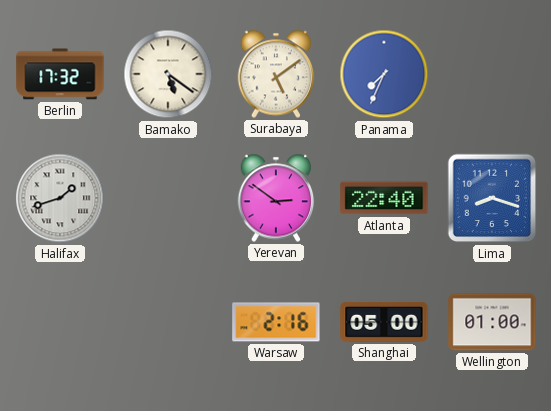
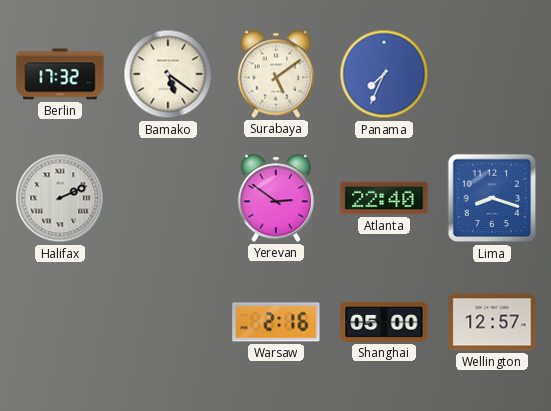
Halifax: 1:42 -> 2:11
Wellington: 01:00 -> 12:57
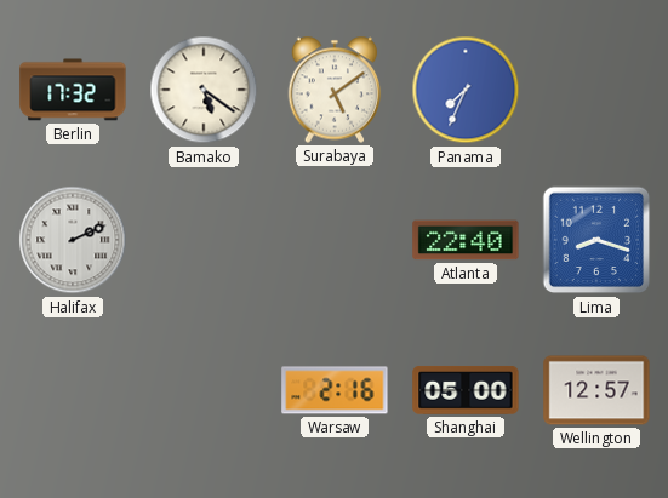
Yerevan: 2:51 -> none
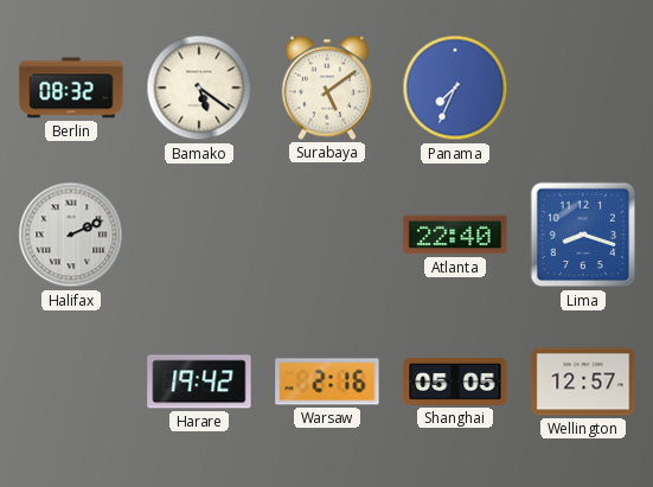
Berlin: 17:32 -> 08:32
Harare: none -> 19:42
Shanghai: 05:00 -> 05:05
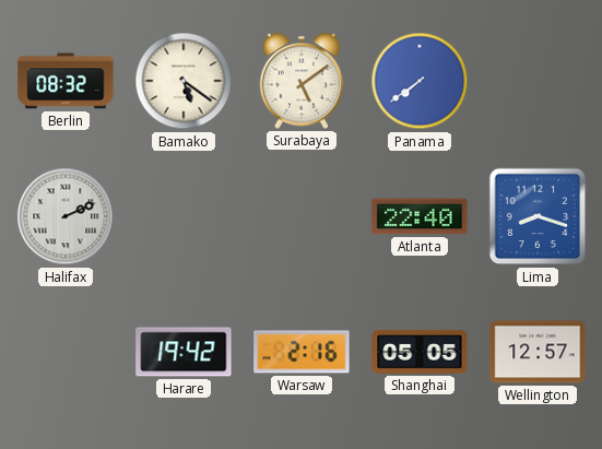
Panama: 7:34 -> 7:39
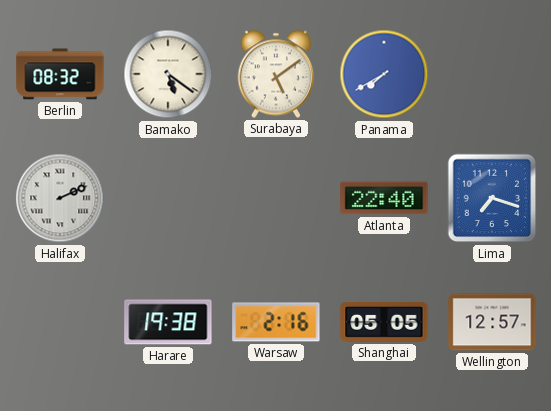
Panama: 7:39 -> 7:40
Lima: 8:18 -> 7:18
Harare: 19:42 -> 19:38
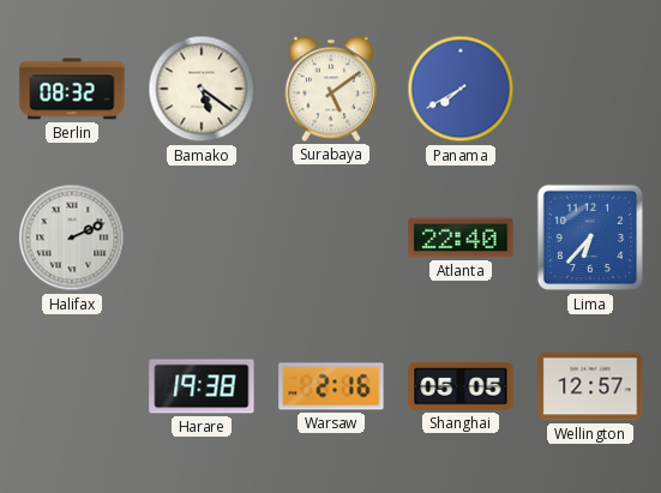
Lima: 7:18 -> 6:37
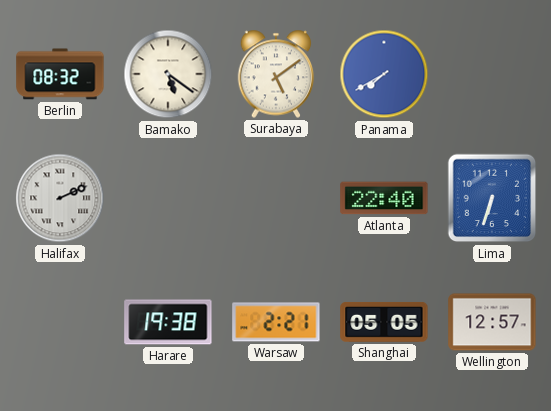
Lima: 6:37 -> 6:33
Warsaw: 2:16 -> 2:21
